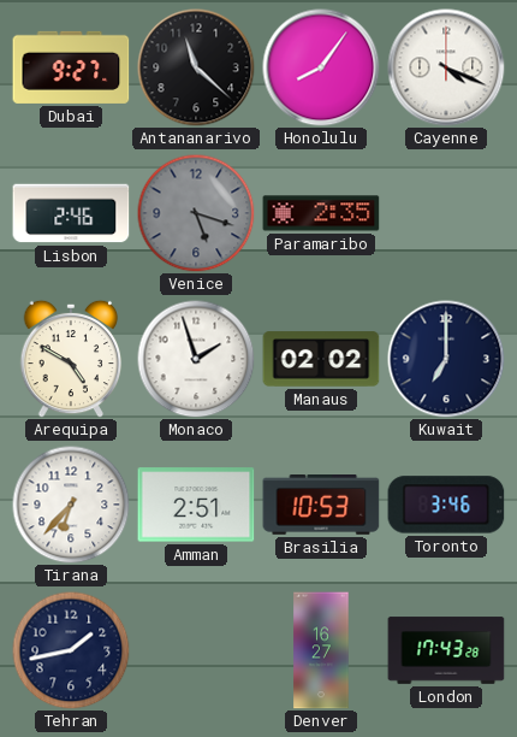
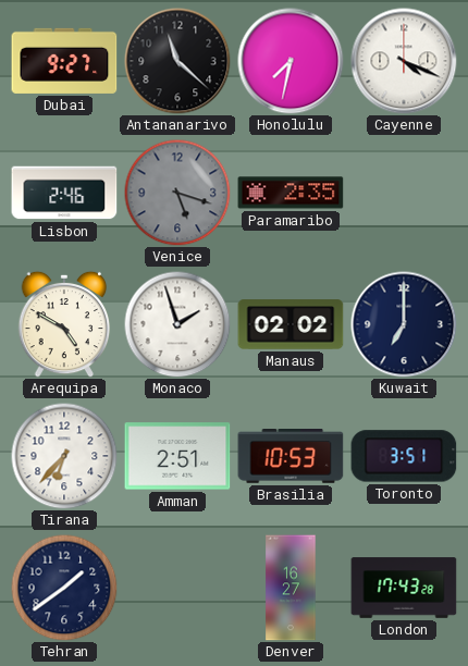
Honolulu: 8:06 -> 7:32
Toronto: 3:46 -> 3:51
Tehran: 1:43 -> 1:39
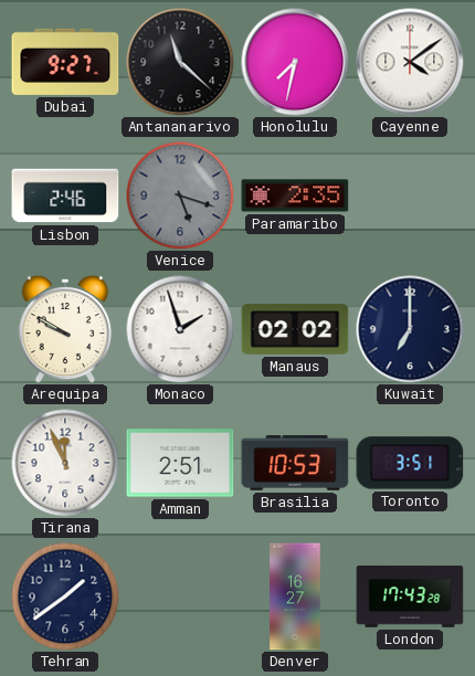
Cayenne: 4:19 -> 4:09
Arequipa: 4:50 -> 9:50
Tirana: 6:37 -> 11:56
